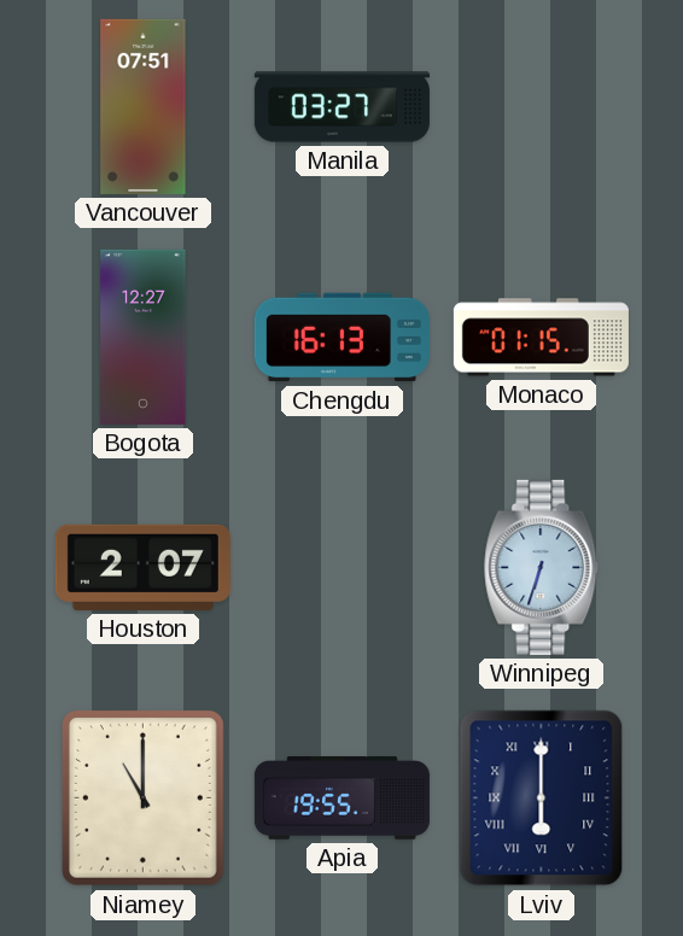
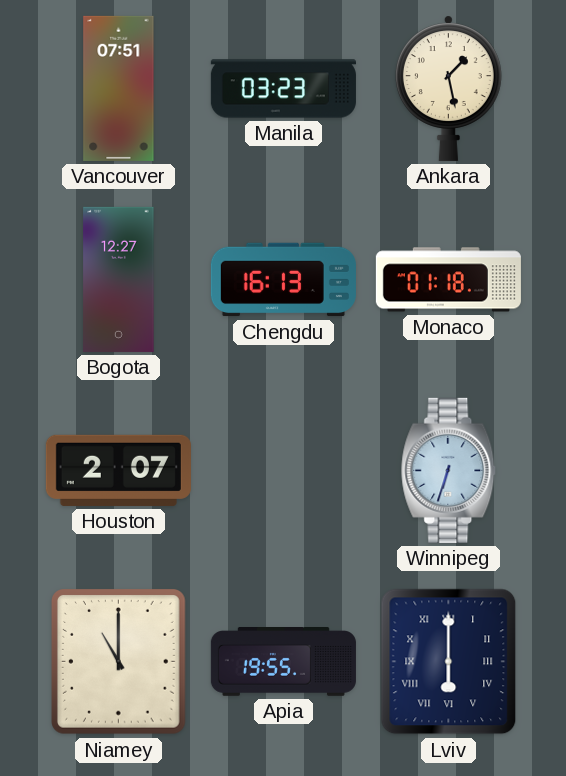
Manila: 03:27 -> 03:23
Ankara: none -> 1:28
Monaco: 01:15 -> 01:18
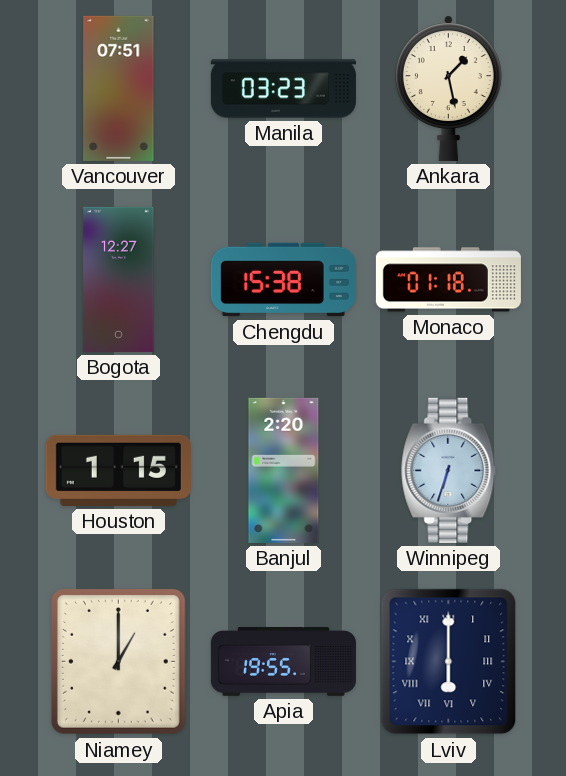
Chengdu: 16:13 -> 15:38
Houston: 2:07 -> 1:15
Banjul: none -> 2:20
Niamey: 11:00 -> 1:00
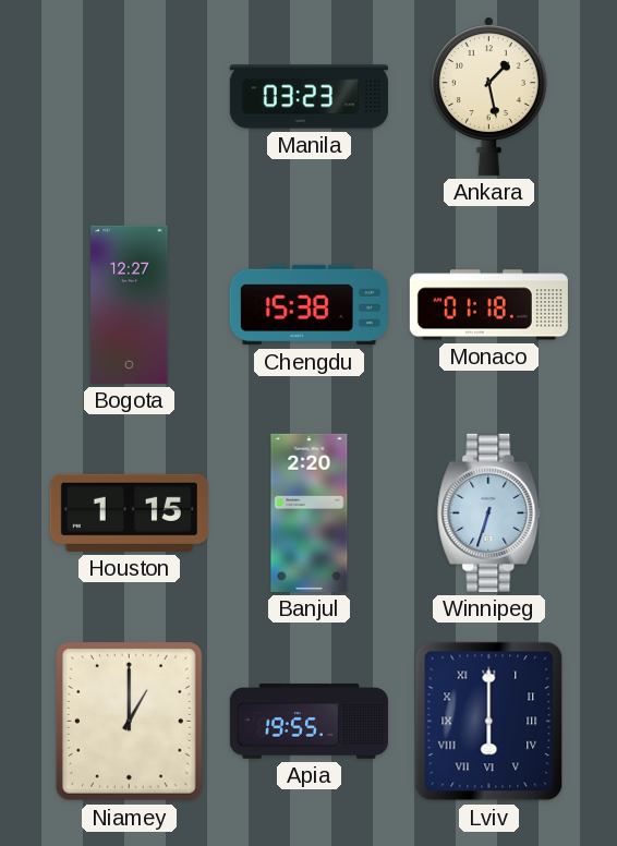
Vancouver: 07:51 -> none
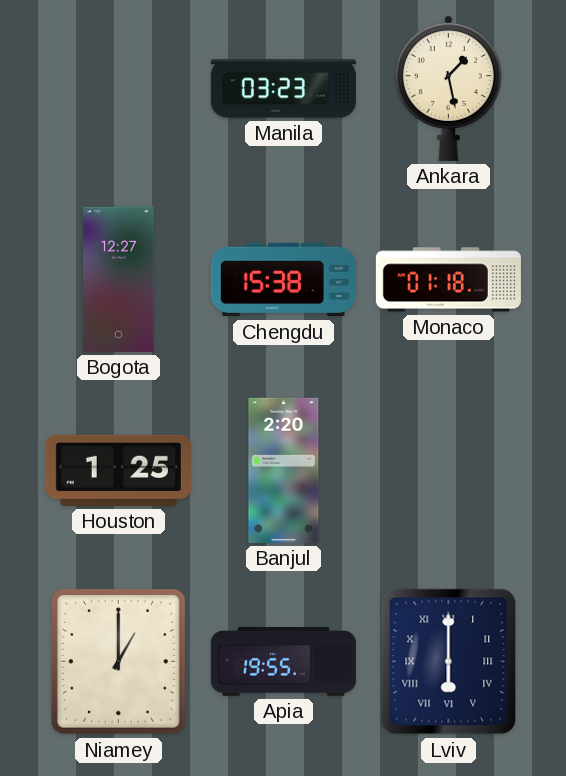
Houston: 1:15 -> 1:25
Winnipeg: 6:33 -> none
